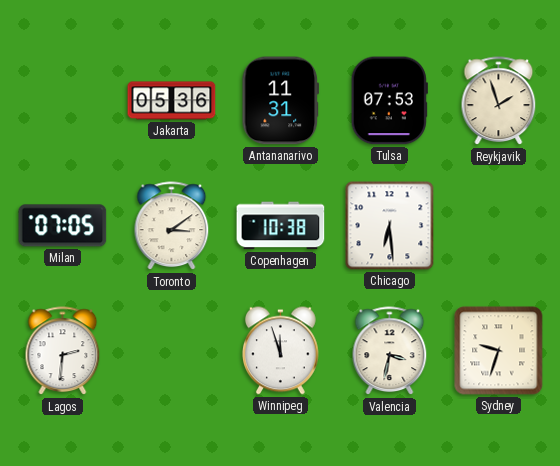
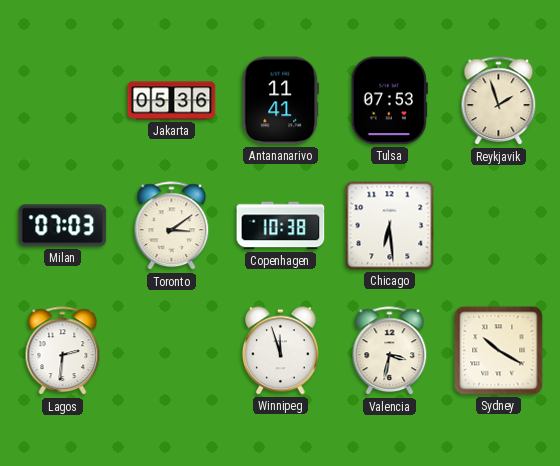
Antananarivo: 11:31 -> 11:41
Milan: 07:05 -> 07:03
Sydney: 9:33 -> 10:20
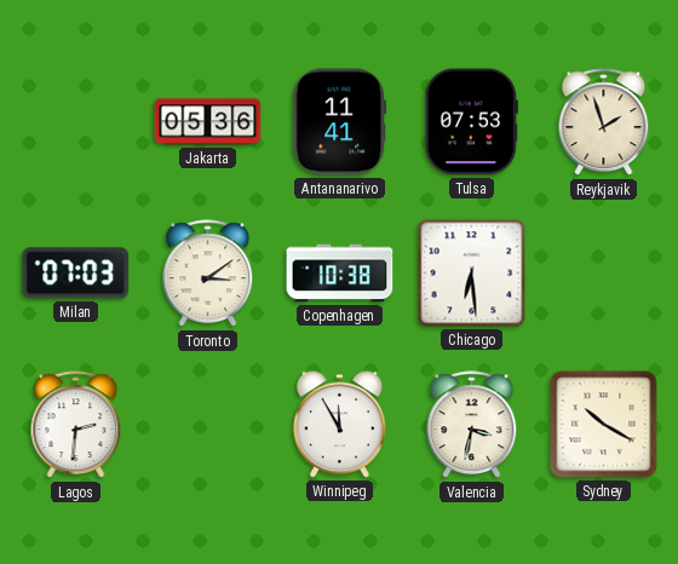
Winnipeg: 11:57 -> 11:55
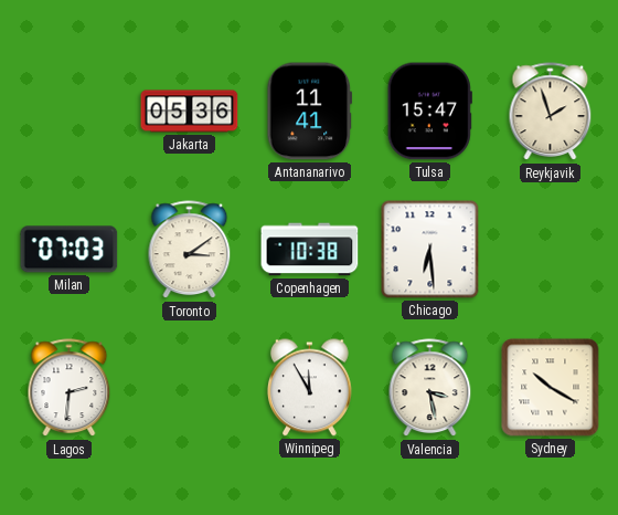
Tulsa: 07:53 -> 15:47
Valencia: 3:32 -> 3:28
